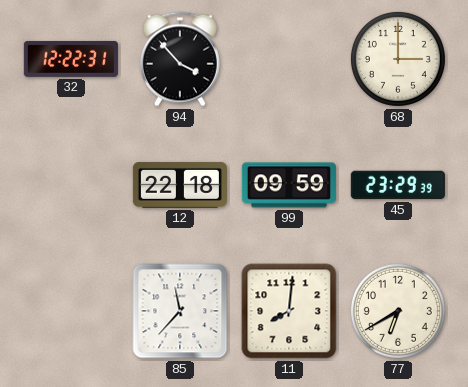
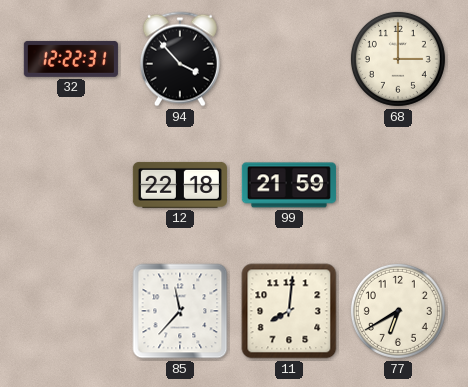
99: 09:59 -> 21:59
45: 23:29 -> none
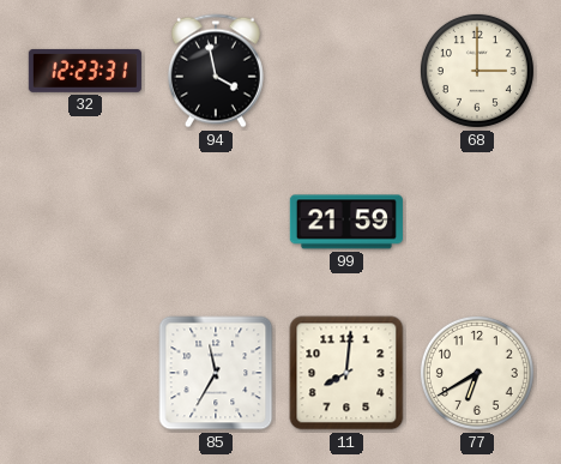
32: 12:22 -> 12:23
94: 3:53 -> 3:58
12: 22:18 -> none
85: 11:37 -> 11:35
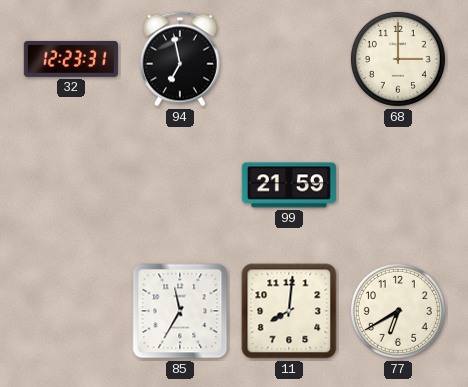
94: 3:58 -> 6:58
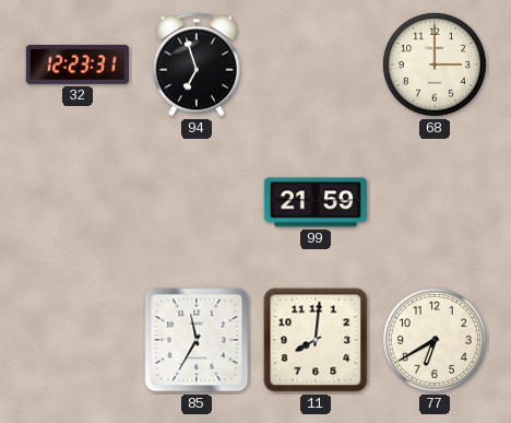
94: 6:58 -> 6:57
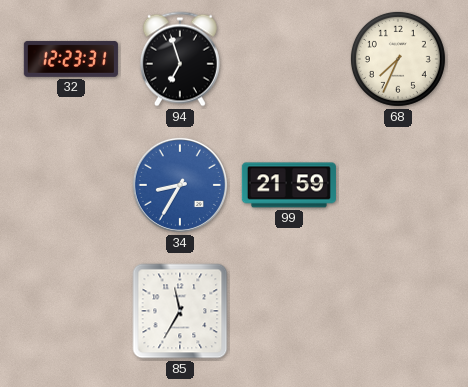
68: 3:00 -> 7:34
34: none -> 8:35
11: 8:01 -> none
77: 6:40 -> none
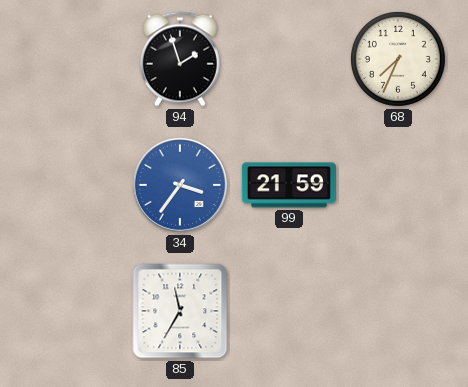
32: 12:23 -> none
94: 6:57 -> 1:57
34: 8:35 -> 3:36
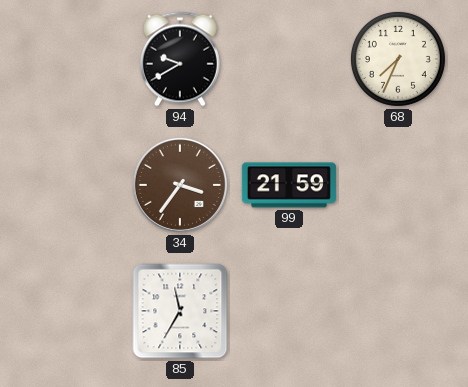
94: 1:57 -> 9:40
34 dial: blue -> brown
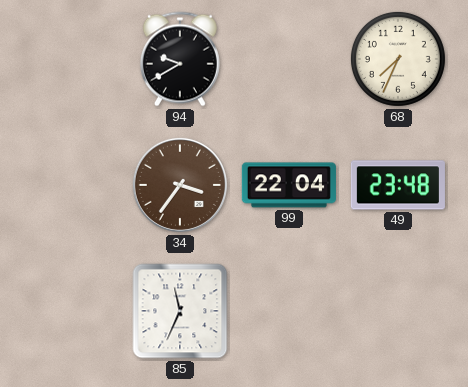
99: 21:59 -> 22:04
49: none -> 23:48
85: 11:35 -> 11:34
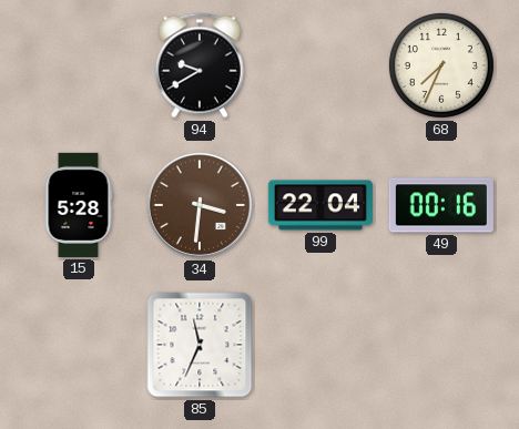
15: none -> 5:28
34: 3:36 -> 3:31
49: 23:48 -> 00:16
